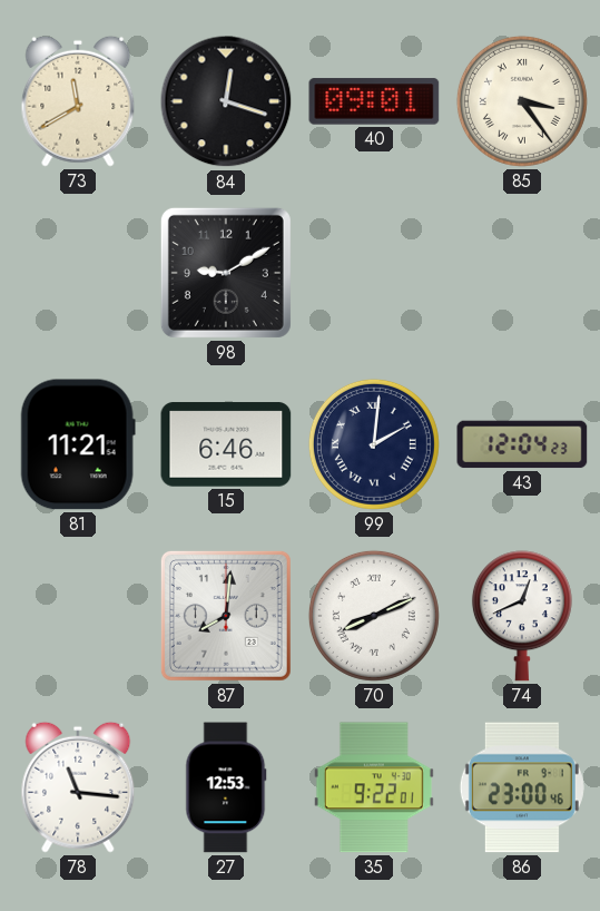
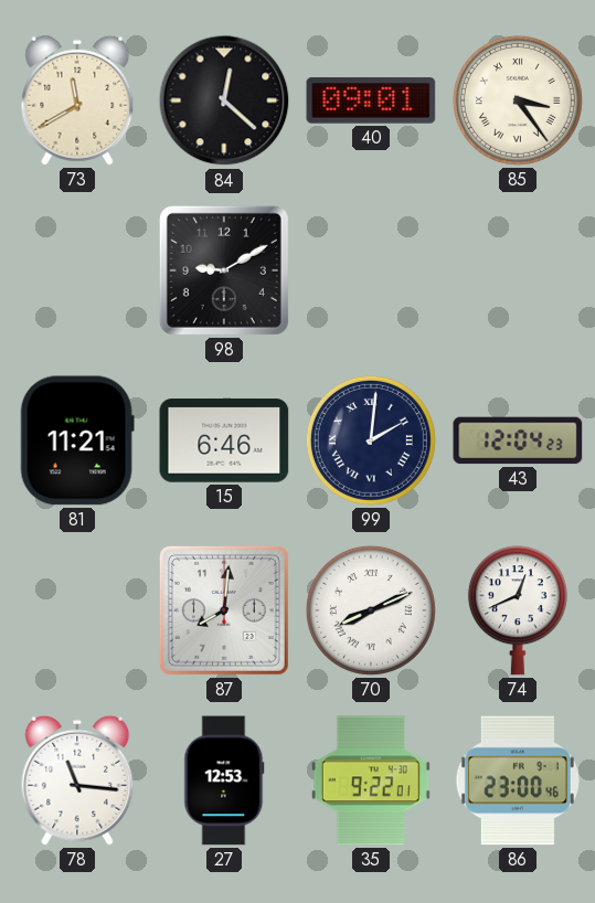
84: 12:18 -> 12:22
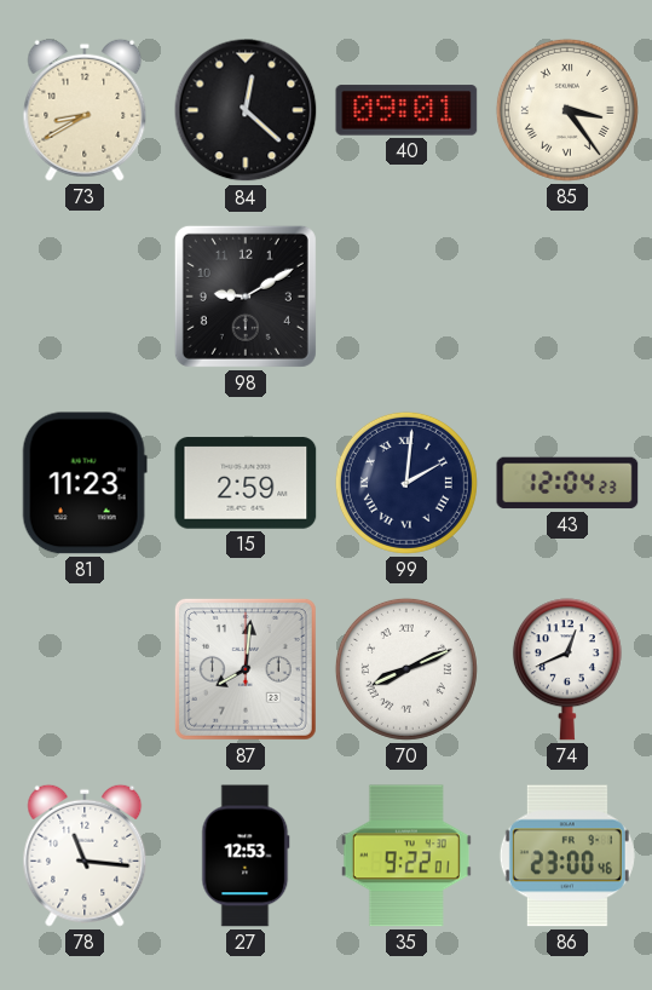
73: 11:40 -> 8:40
81: 11:21 -> 11:23
15: 6:46 -> 2:59
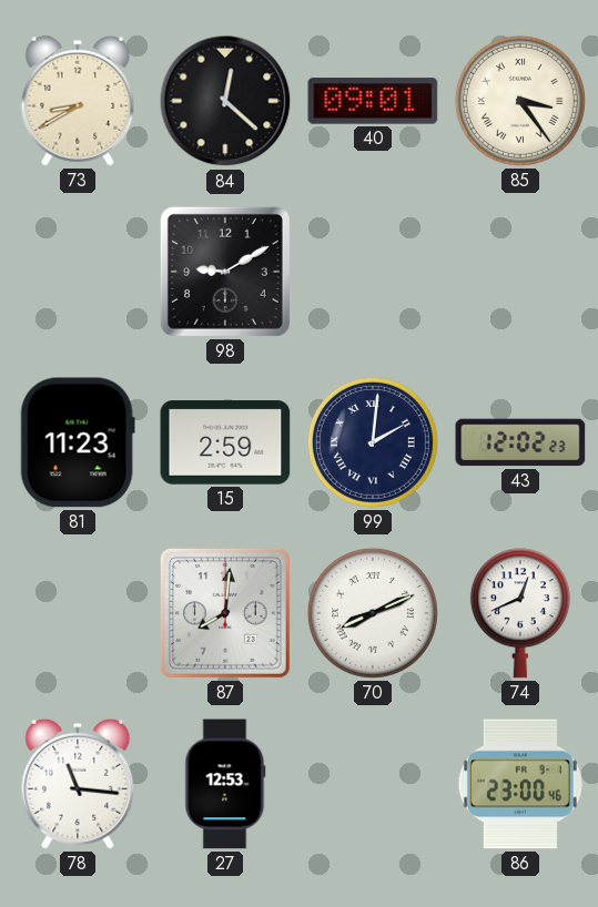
43: 12:04 -> 12:02
35: 9:22 -> none
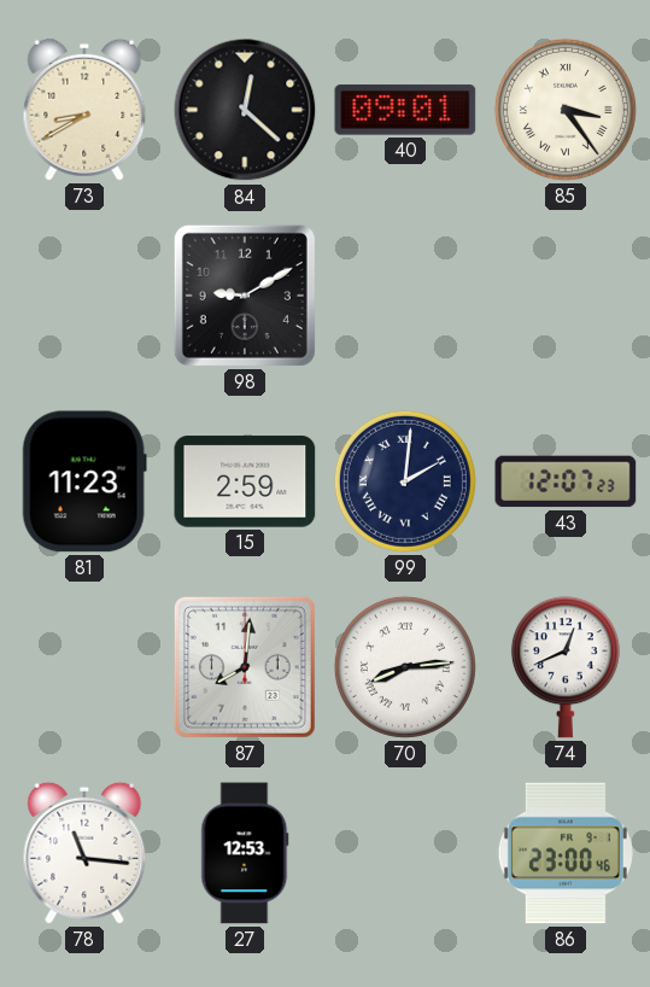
43: 12:02 -> 12:07
70: 8:11 -> 8:14
